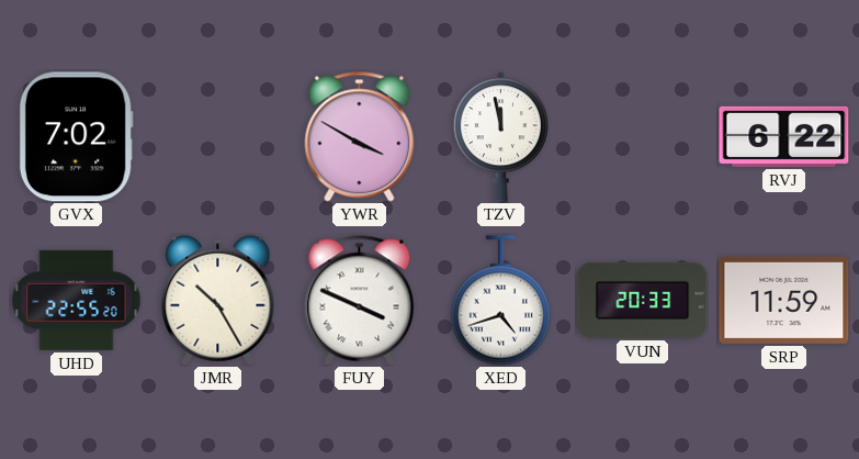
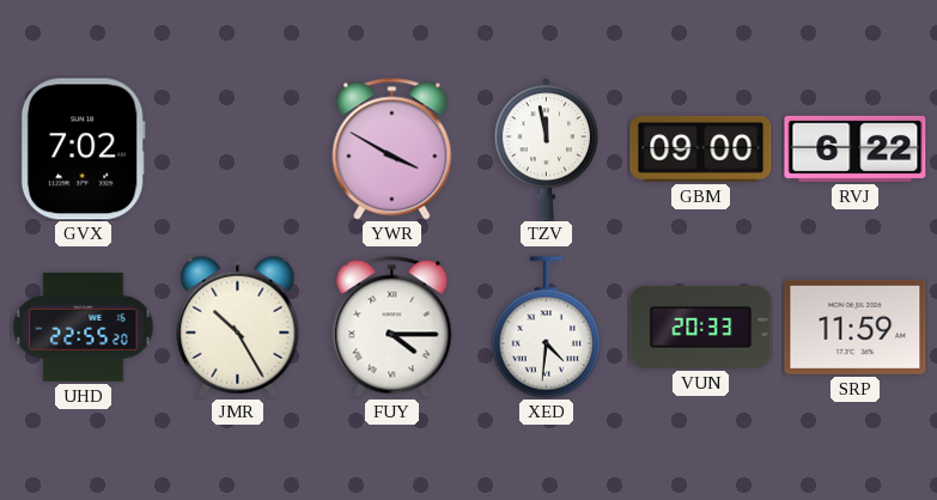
GBM: none -> 09:00
FUY: 3:49 -> 4:15
XED: 4:42 -> 4:31
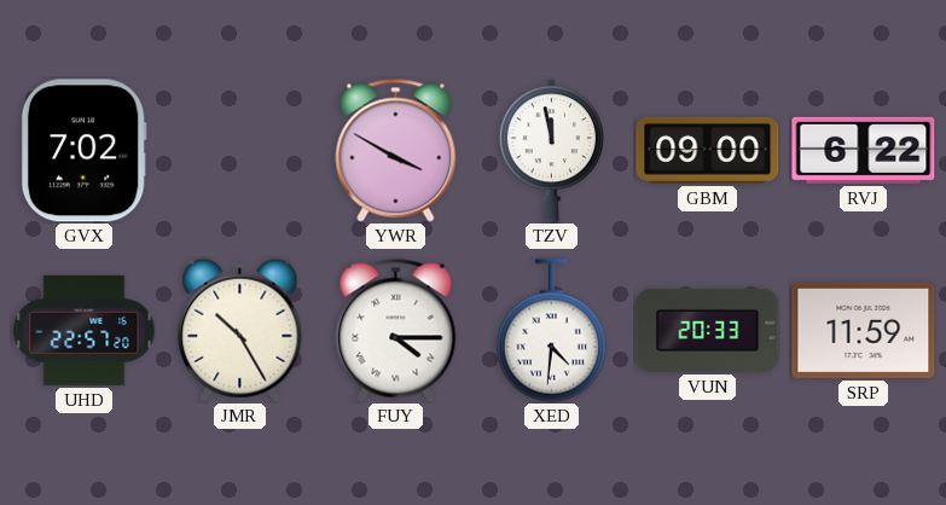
UHD: 22:55 -> 22:57
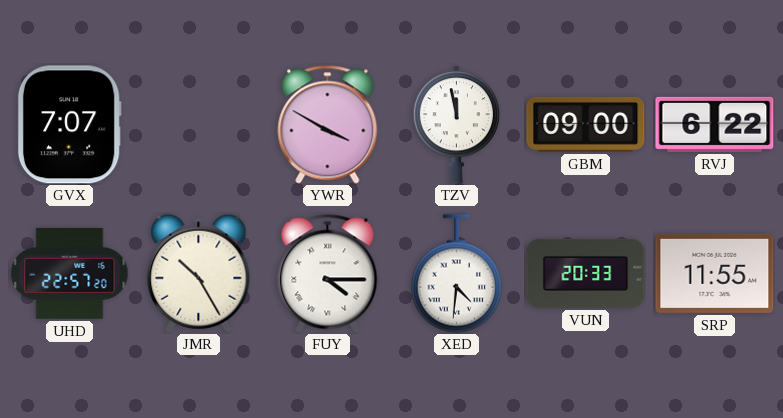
GVX: 7:02 -> 7:07
SRP: 11:59 -> 11:55
